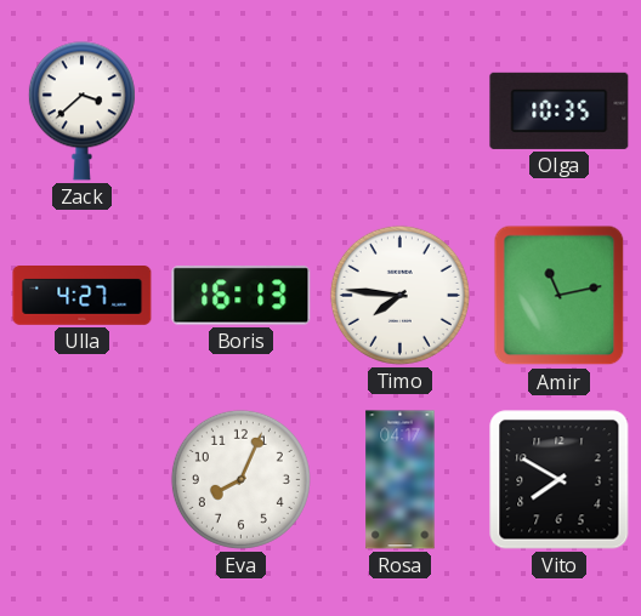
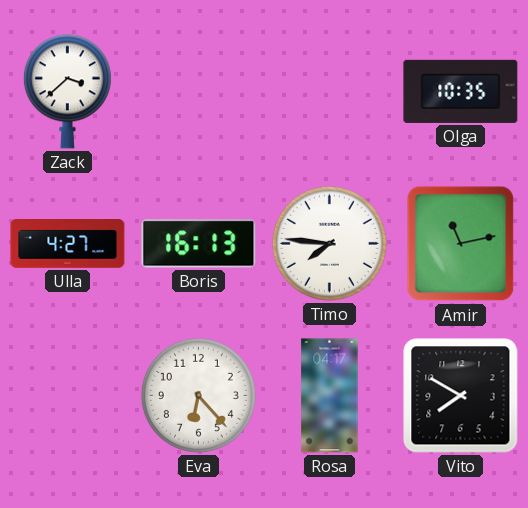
Eva: 8:04 -> 6:23
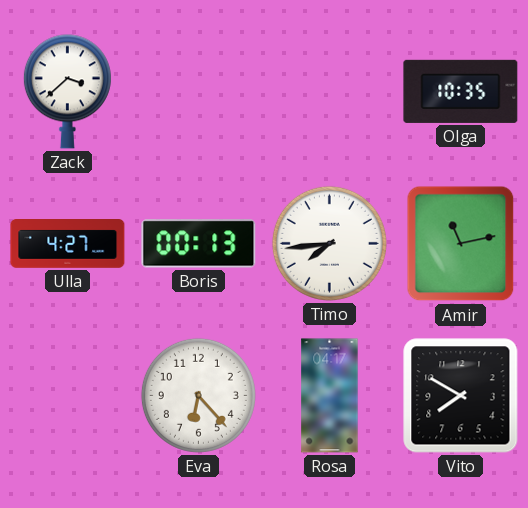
Boris: 16:13 -> 00:13
Timo: 7:46 -> 7:44
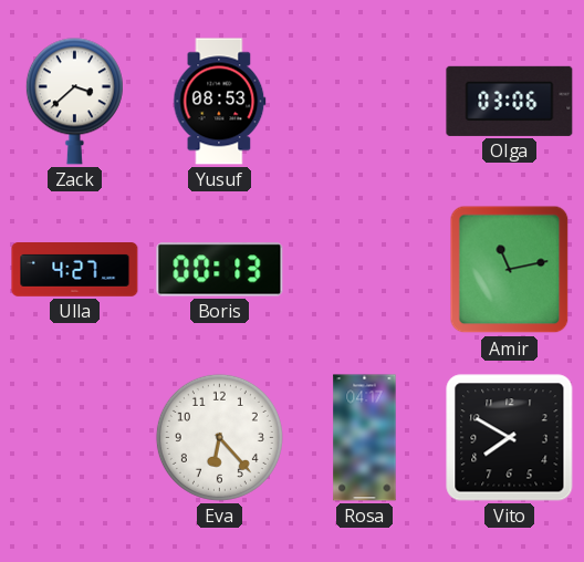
Yusuf: none -> 08:53
Olga: 10:35 -> 03:06
Timo: 7:44 -> none
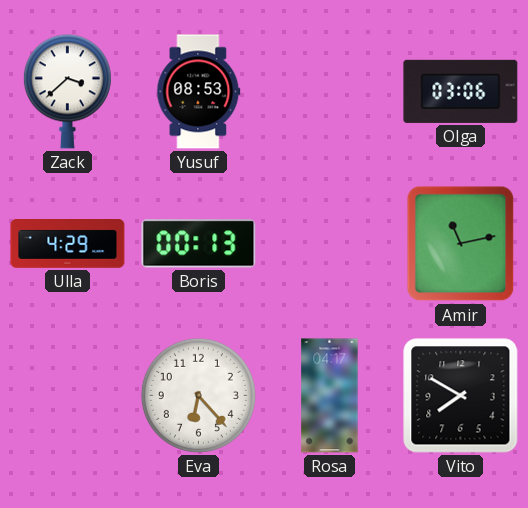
Ulla: 4:27 -> 4:29
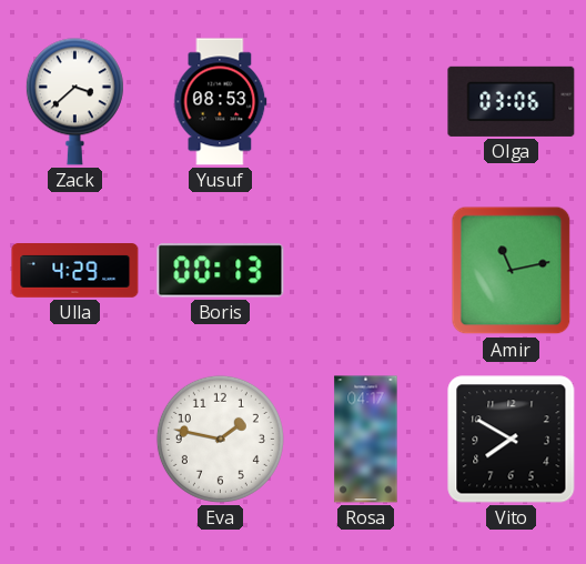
Eva: 6:23 -> 1:47
